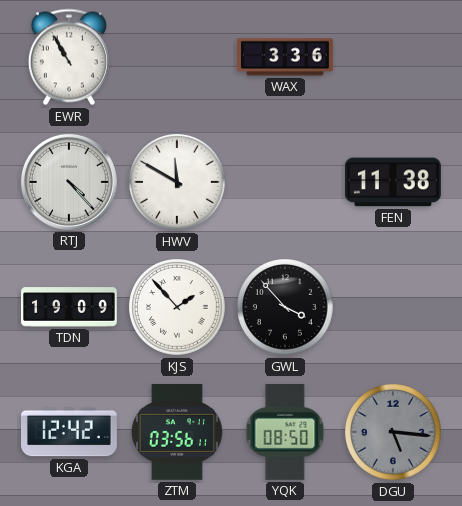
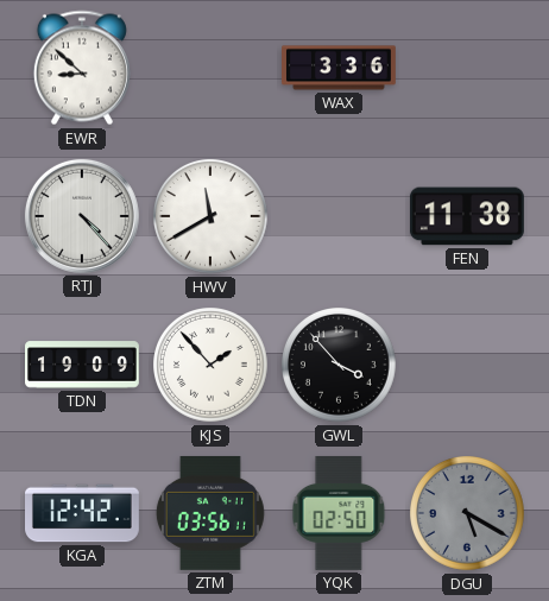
EWR: 10:55 -> 8:52
HWV: 11:50 -> 11:40
YQK: 08:50 -> 02:50
DGU: 5:16 -> 5:20
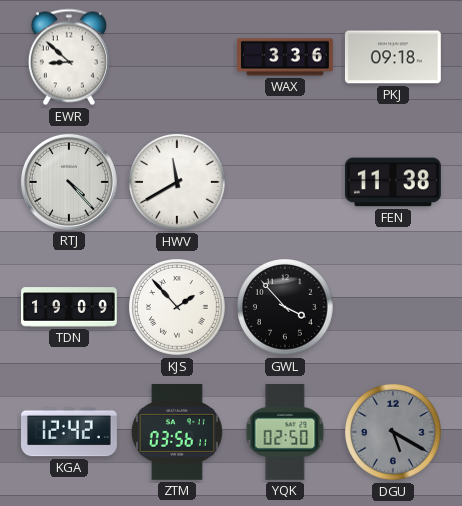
PKJ: none -> 09:18
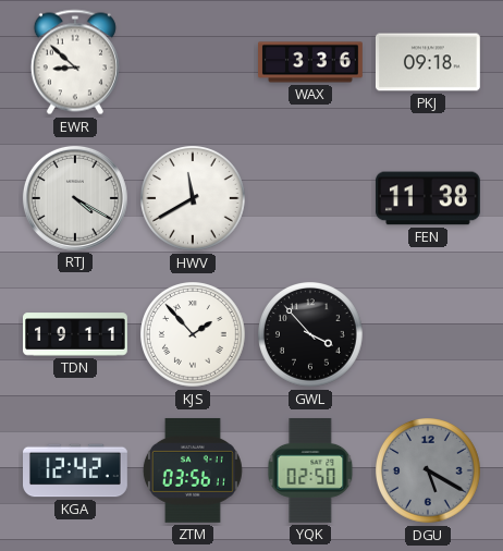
RTJ: 4:23 -> 4:20
TDN: 19:09 -> 19:11
